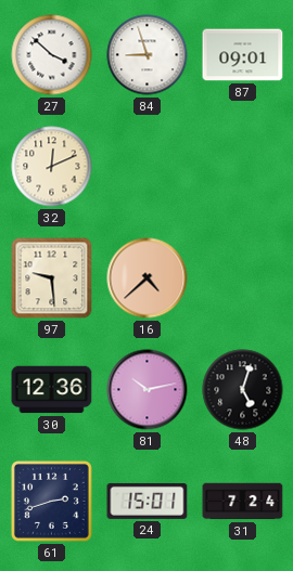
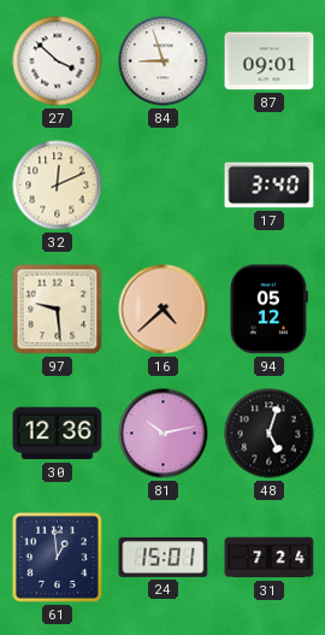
17: none -> 3:40
94: none -> 05:12
61: 2:42 -> 12:59
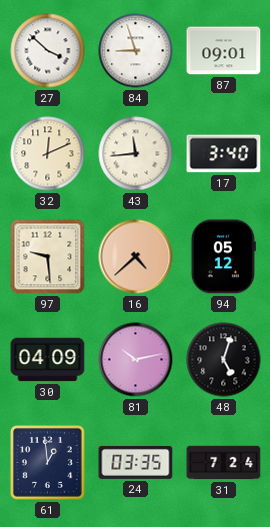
43: none -> 11:44
30: 12:36 -> 04:09
24: 15:01 -> 03:35
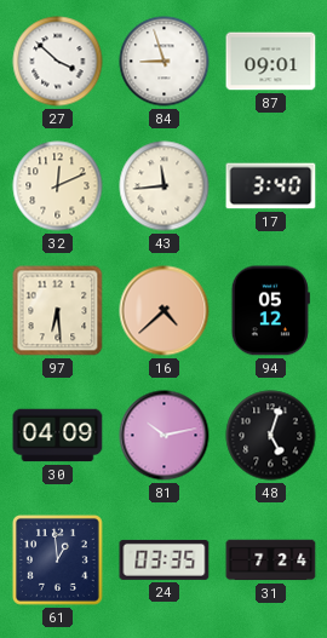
97: 9:29 -> 6:29
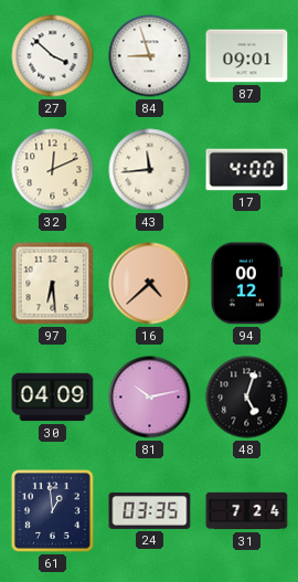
17: 3:40 -> 4:00
94: 05:12 -> 00:12
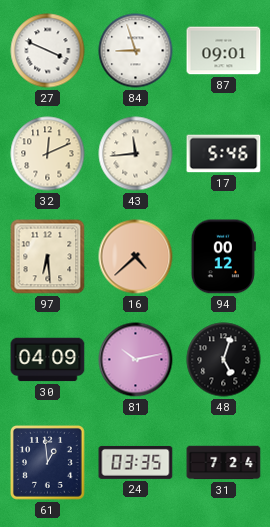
27: 3:52 -> 3:49
17: 4:00 -> 5:46
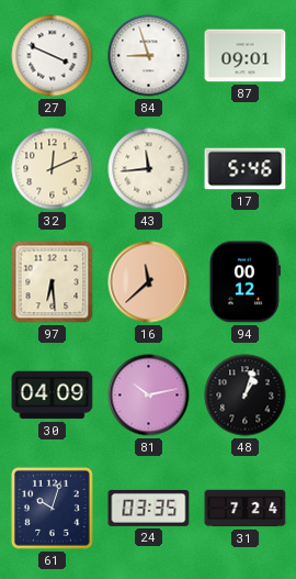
16: 4:38 -> 11:38
48: 5:03 -> 1:03
61: 12:59 -> 10:03
